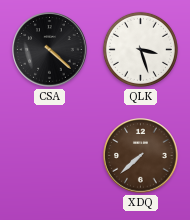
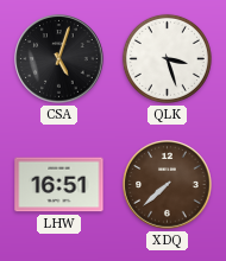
CSA: 4:22 -> 5:03
LHW: none -> 16:51
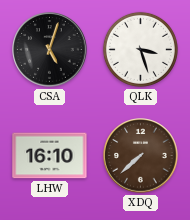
LHW: 16:51 -> 16:10
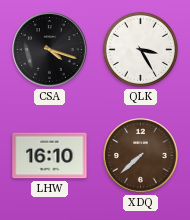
CSA: 5:03 -> 4:18
QLK: 3:27 -> 3:25
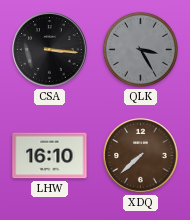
CSA: 4:18 -> 3:16
QLK dial: white -> grey
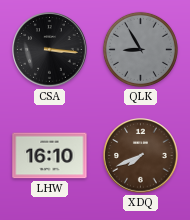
QLK: 3:25 -> 8:55
XDQ: 7:38 -> 7:41
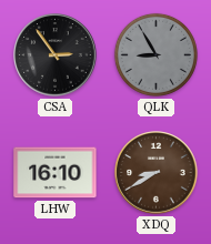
CSA: 3:16 -> 2:54
XDQ: 7:41 -> 8:40
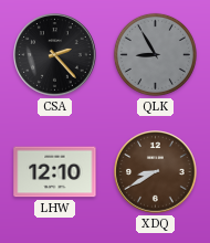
CSA: 2:54 -> 2:23
LHW: 16:10 -> 12:10
